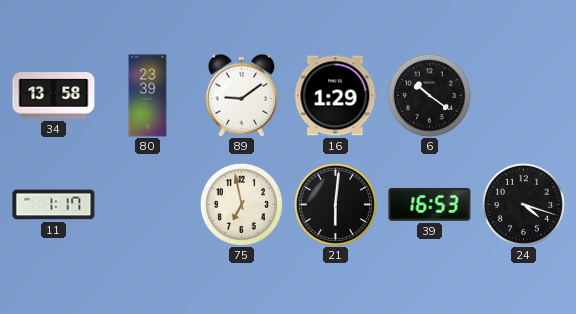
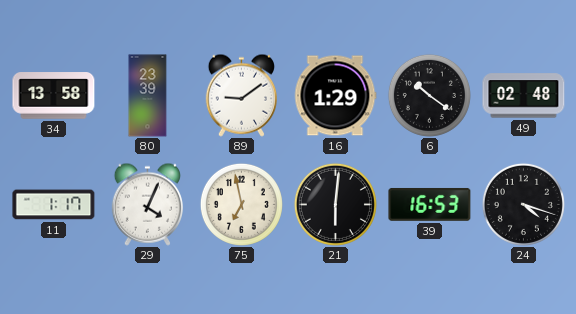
49: none -> 02:48
29: none -> 4:04
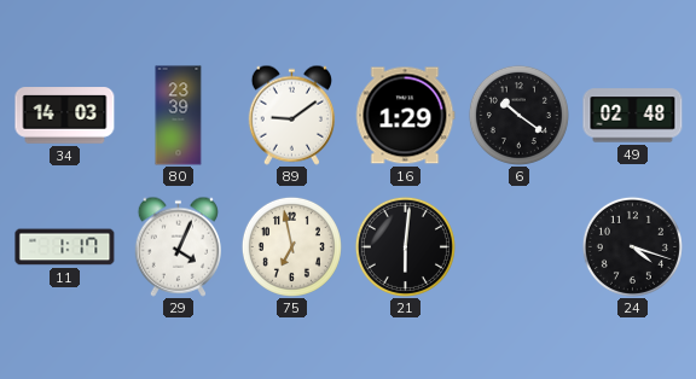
34: 13:58 -> 14:03
39: 16:53 -> none
